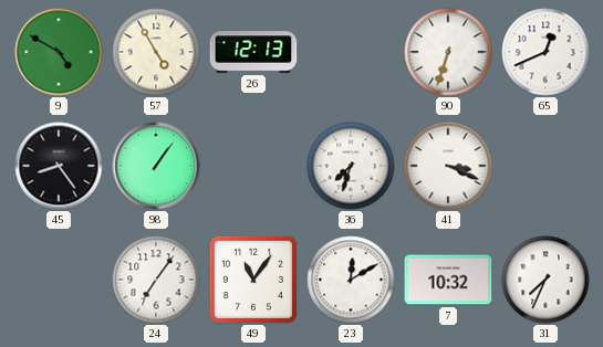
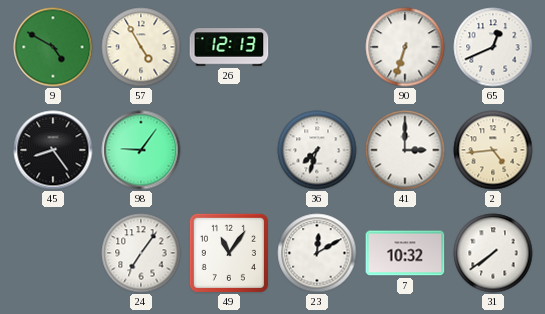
98: 1:06 -> 9:06
41: 3:19 -> 3:00
2: none -> 4:44
31: 7:34 -> 7:39
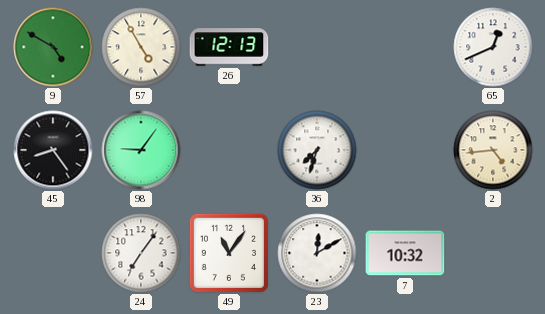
90: 6:33 -> none
41: 3:00 -> none
31: 7:39 -> none
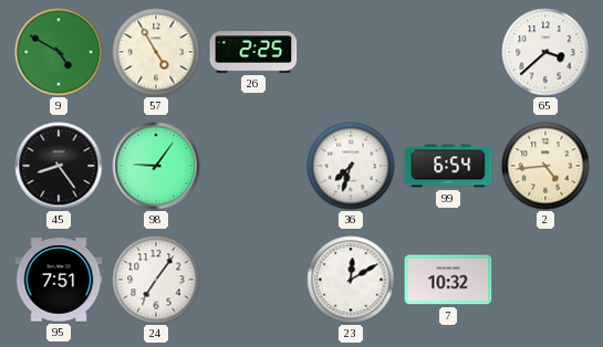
26: 12:13 -> 2:25
65: 12:41 -> 3:38
99: none -> 6:54
95: none -> 7:51
49: 11:06 -> none
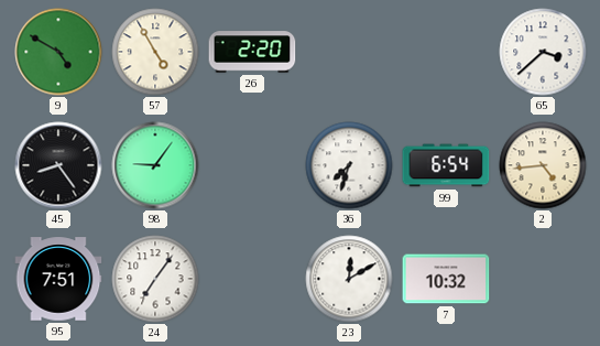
26: 2:25 -> 2:20
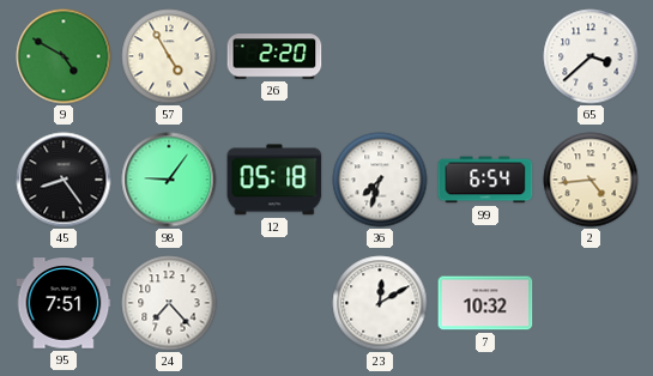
12: none -> 05:18
24: 7:06 -> 7:23
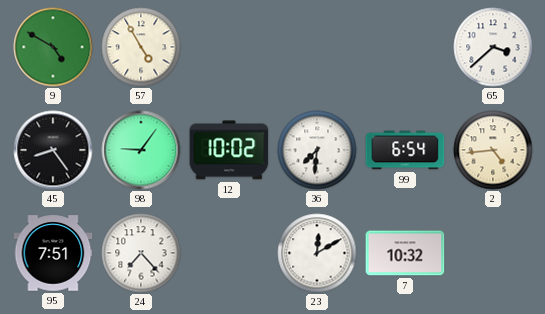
26: 2:20 -> none
12: 05:18 -> 10:02
36: 7:33 -> 7:31
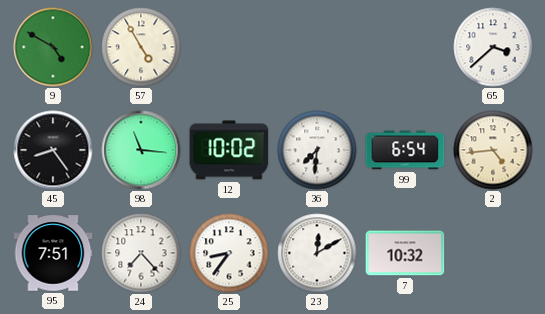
98: 9:06 -> 11:16
25: none -> 8:36
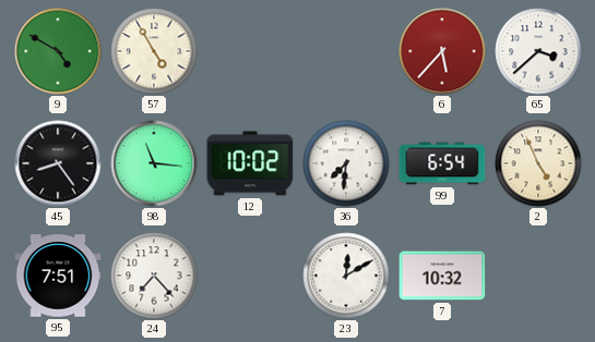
6: none -> 5:37
2: 4:44 -> 4:56
25: 8:36 -> none
